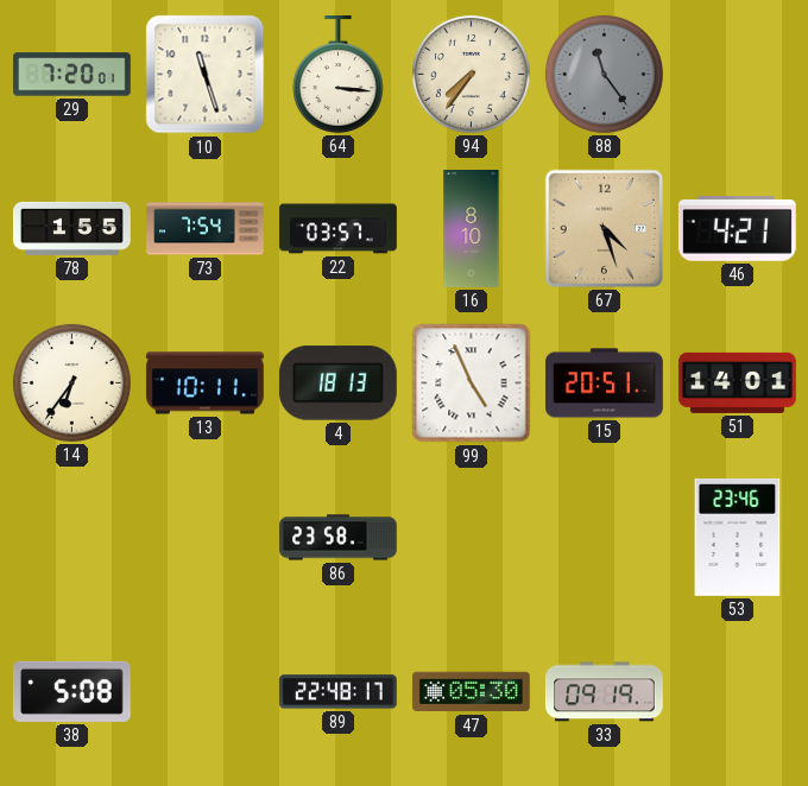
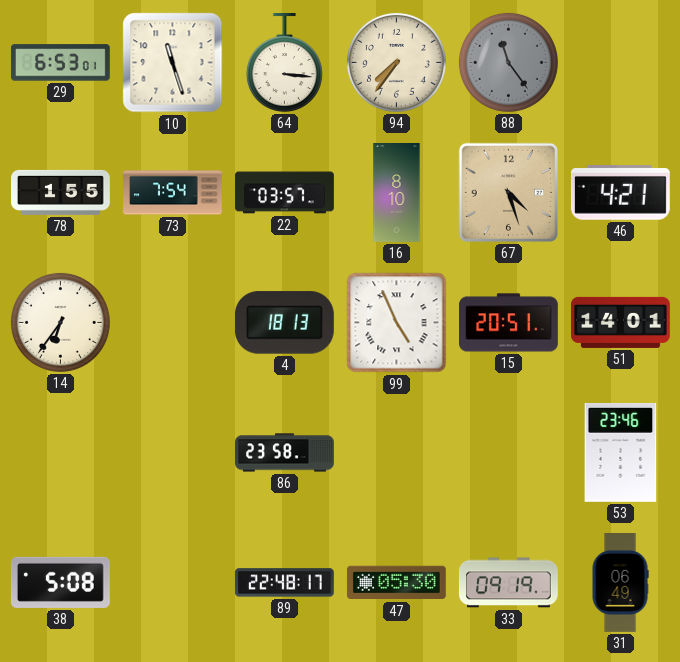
29: 7:20 -> 6:53
13: 10:11 -> none
31: none -> 06:49
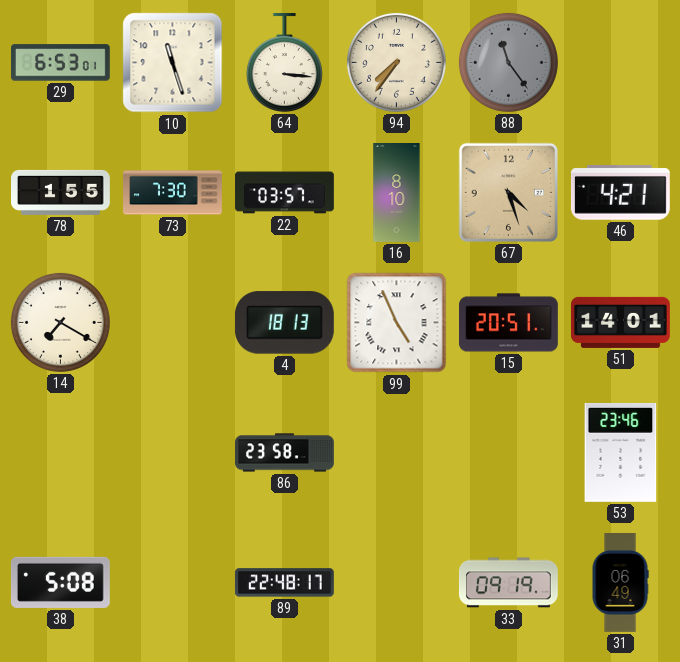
73: 7:54 -> 7:30
14: 6:36 -> 7:20
47: 05:30 -> none
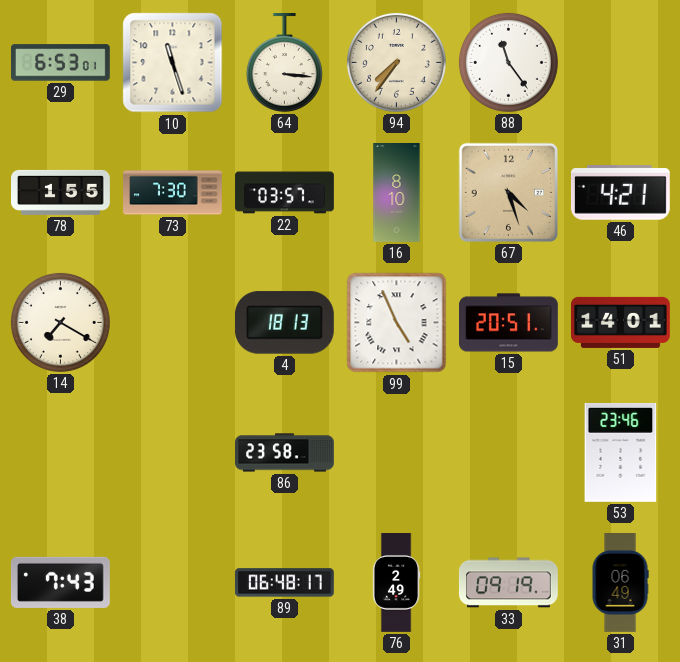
88 dial: grey -> white
38: 5:08 -> 7:43
89: 22:48 -> 06:48
76: none -> 2:49
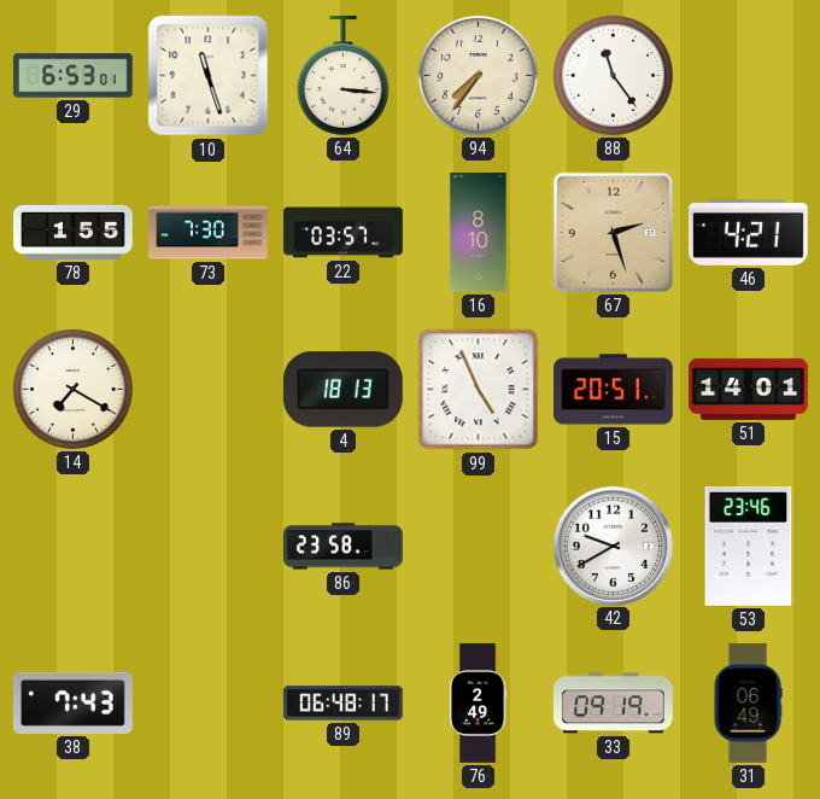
67: 4:27 -> 2:27
42: none -> 9:40
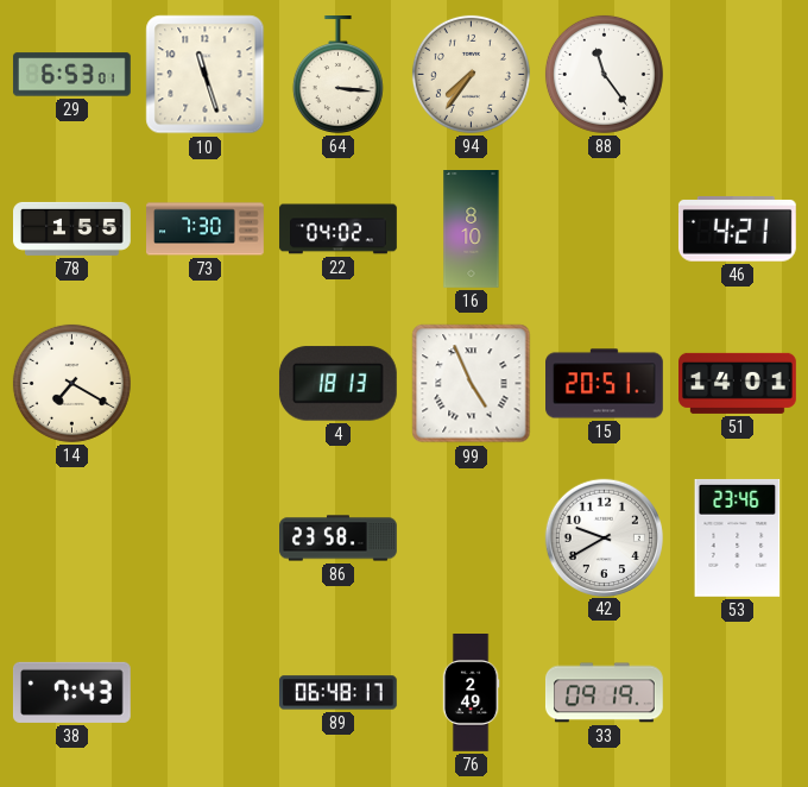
22: 03:57 -> 04:02
67: 2:27 -> none
31: 06:49 -> none
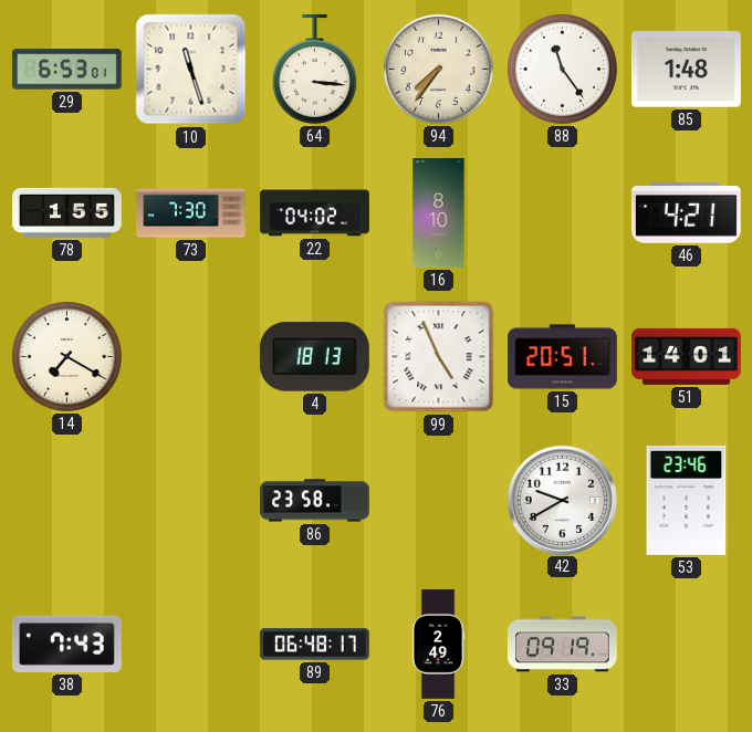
85: none -> 1:48
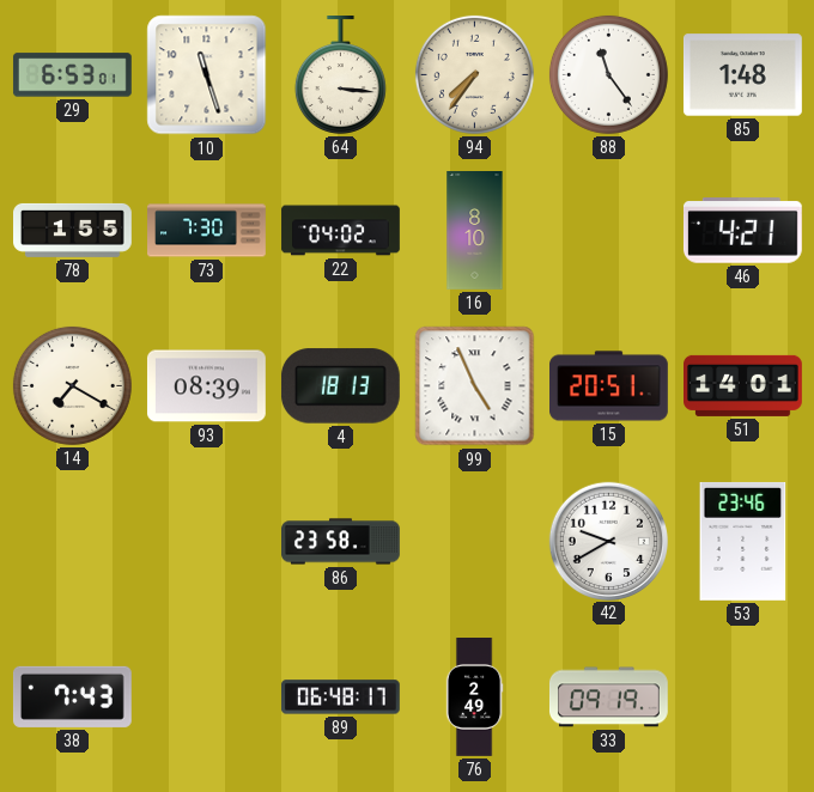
93: none -> 08:39
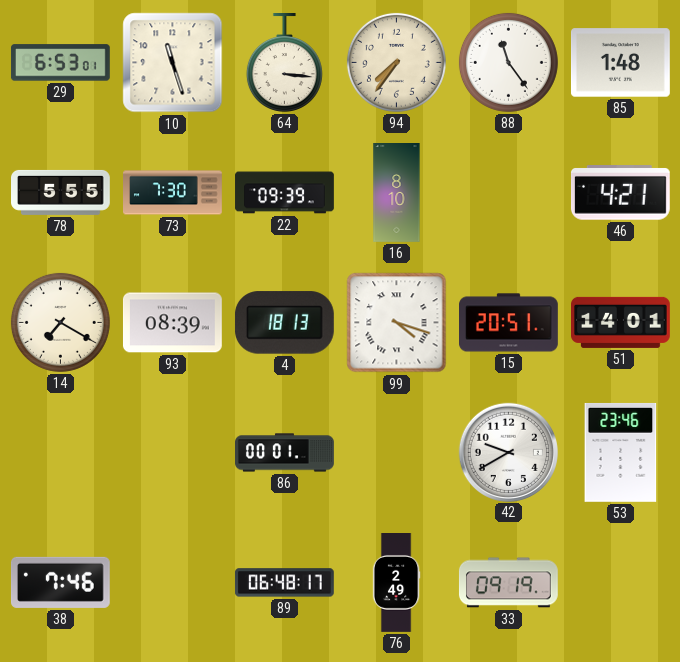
78: 1:55 -> 5:55
22: 04:02 -> 09:39
99: 4:56 -> 4:18
86: 23:58 -> 00:01
38: 7:43 -> 7:46
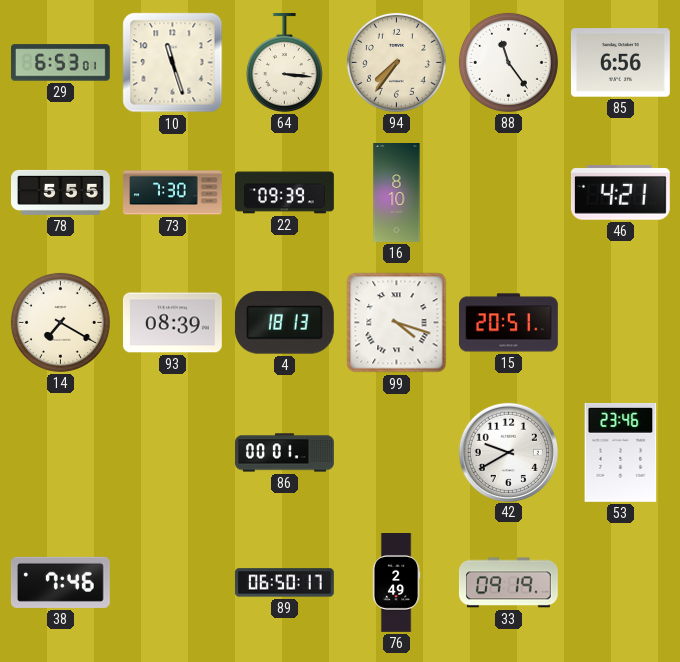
85: 1:48 -> 6:56
51: 14:01 -> none
89: 06:48 -> 06:50
